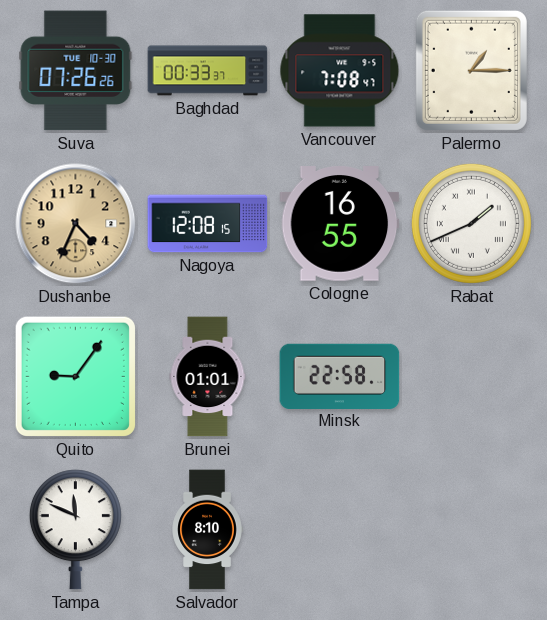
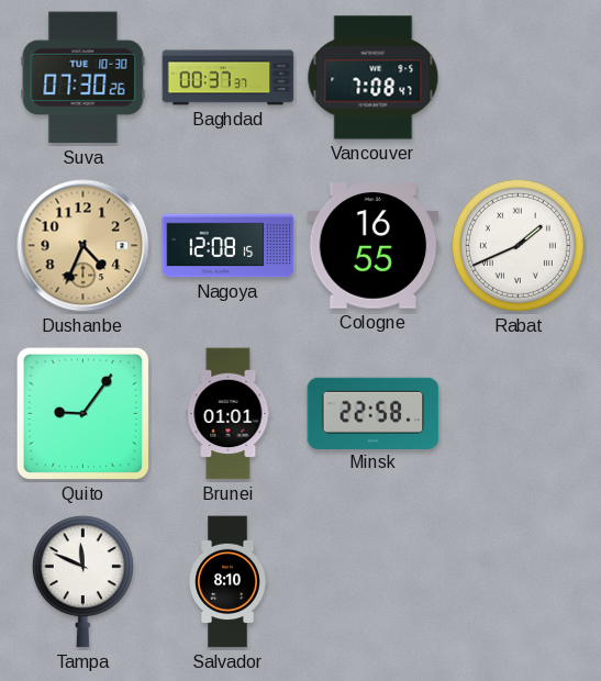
Suva: 07:26 -> 07:30
Baghdad: 00:33 -> 00:37
Palermo: 1:15 -> none
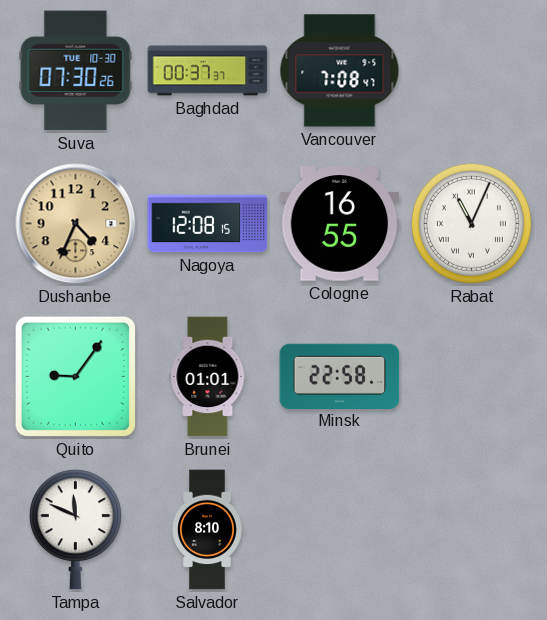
Rabat: 1:41 -> 11:04
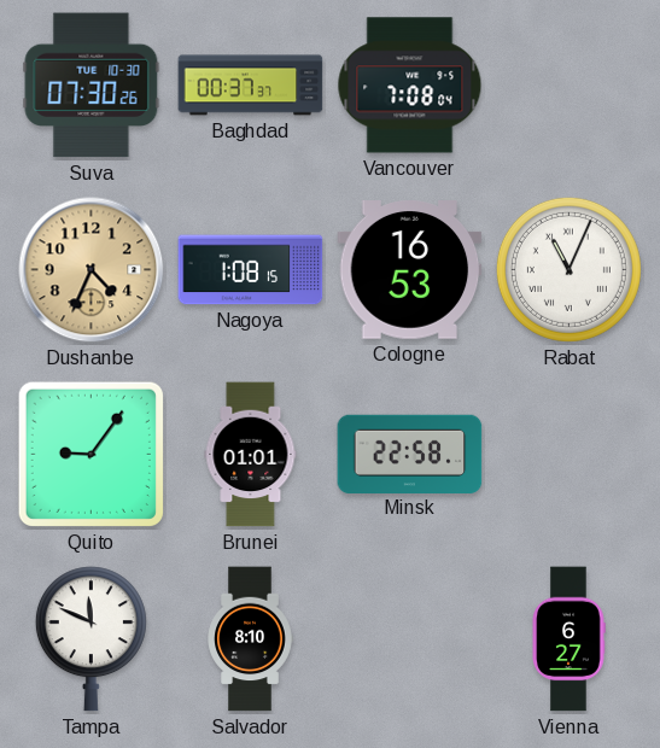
Vancouver: 7:08:47 -> 7:08:04
Nagoya: 12:08 -> 1:08
Cologne: 16:55 -> 16:53
Vienna: none -> 6:27
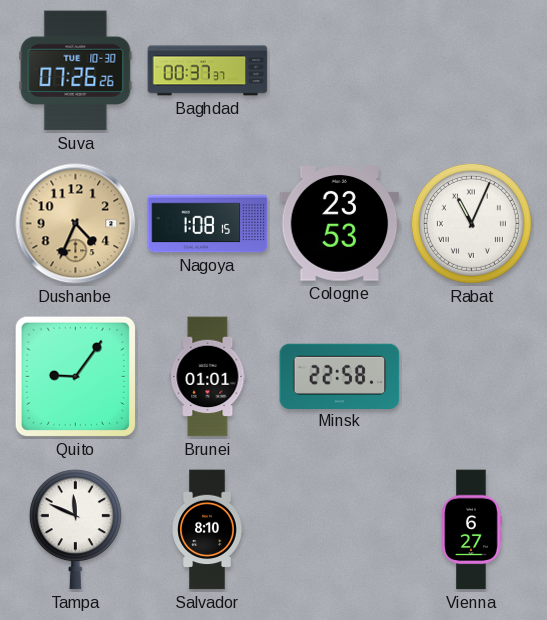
Suva: 07:30 -> 07:26
Vancouver: 7:08 -> none
Cologne: 16:53 -> 23:53
